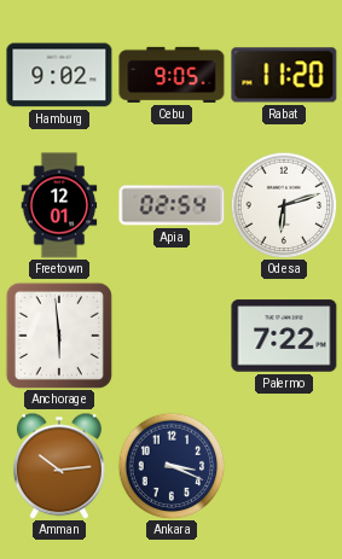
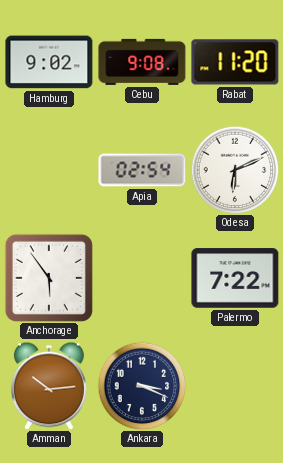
Cebu: 9:05 -> 9:08
Freetown: 12:01 -> none
Odesa: 6:12 -> 6:11
Anchorage: 5:59 -> 5:54
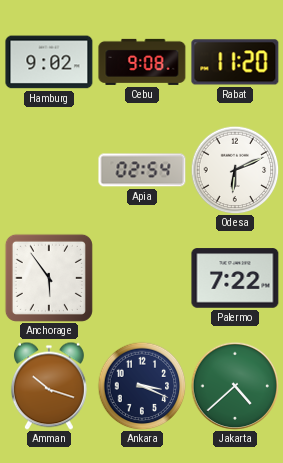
Amman: 10:14 -> 10:18
Jakarta: none -> 4:38
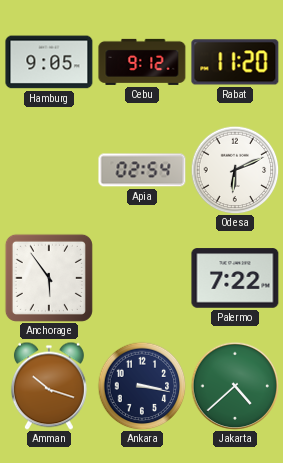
Hamburg: 9:02 -> 9:05
Cebu: 9:08 -> 9:12
Ankara: 3:19 -> 3:17
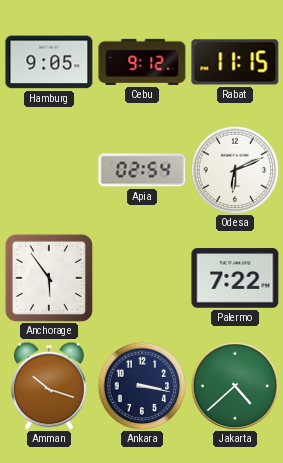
Rabat: 11:20 -> 11:15
